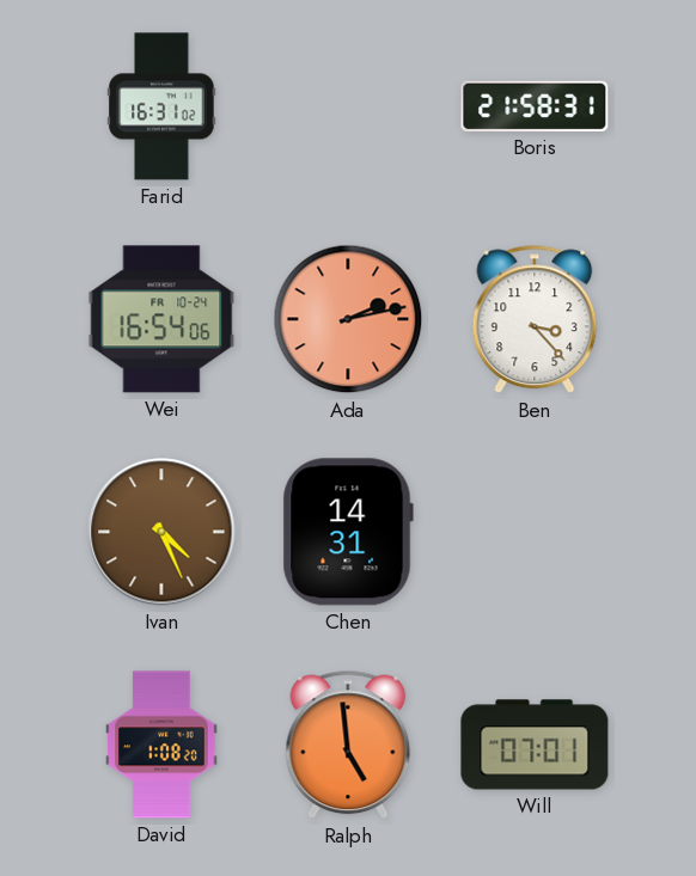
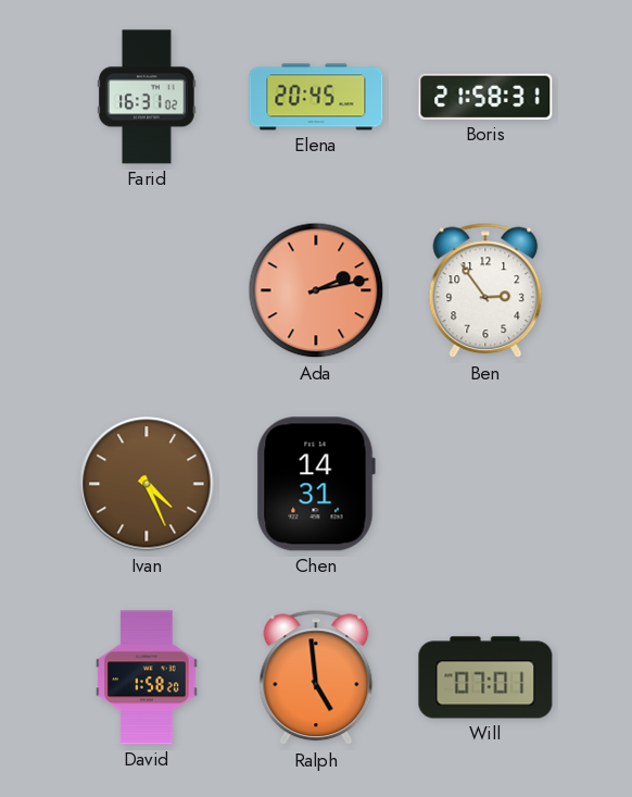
Elena: none -> 20:45
Wei: 16:54 -> none
Ben: 3:23 -> 2:54
David: 1:08 -> 1:58
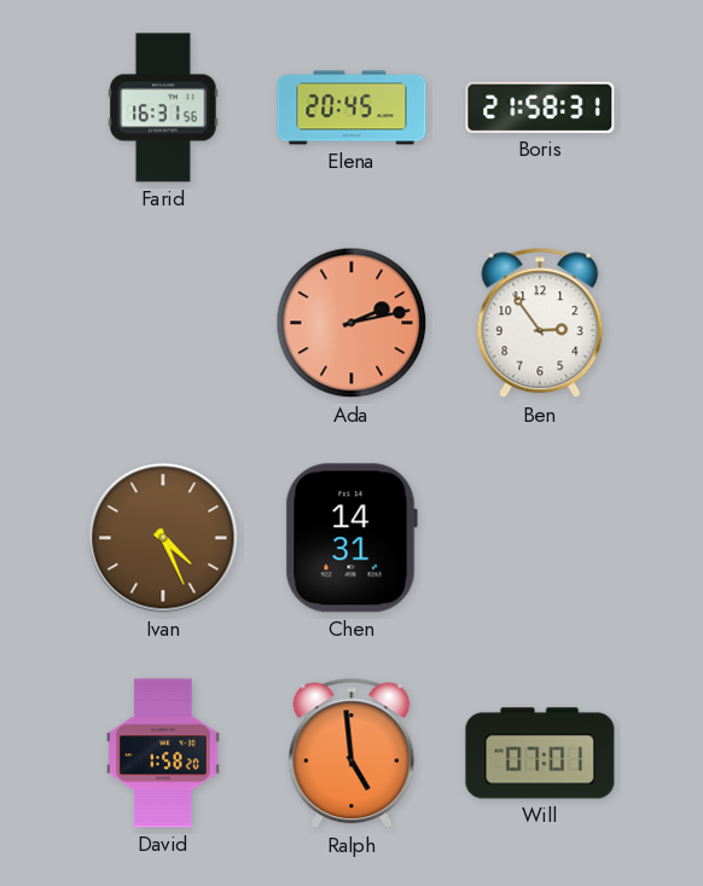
Farid: 16:31:02 -> 16:31:56
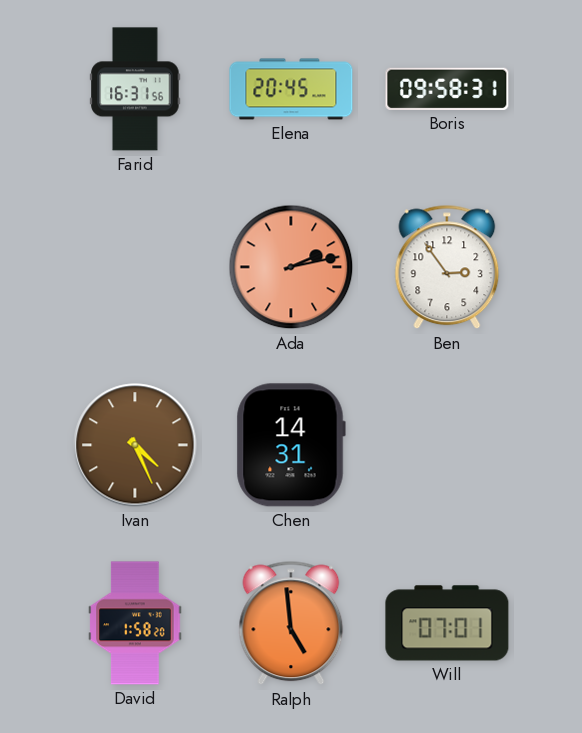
Boris: 21:58 -> 09:58
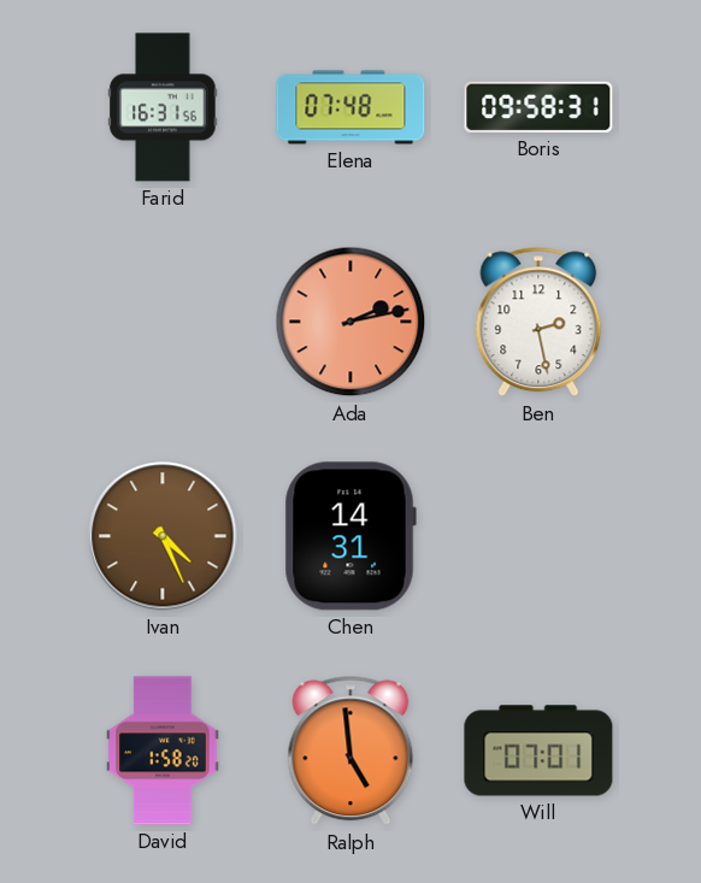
Elena: 20:45 -> 07:48
Ben: 2:54 -> 2:28
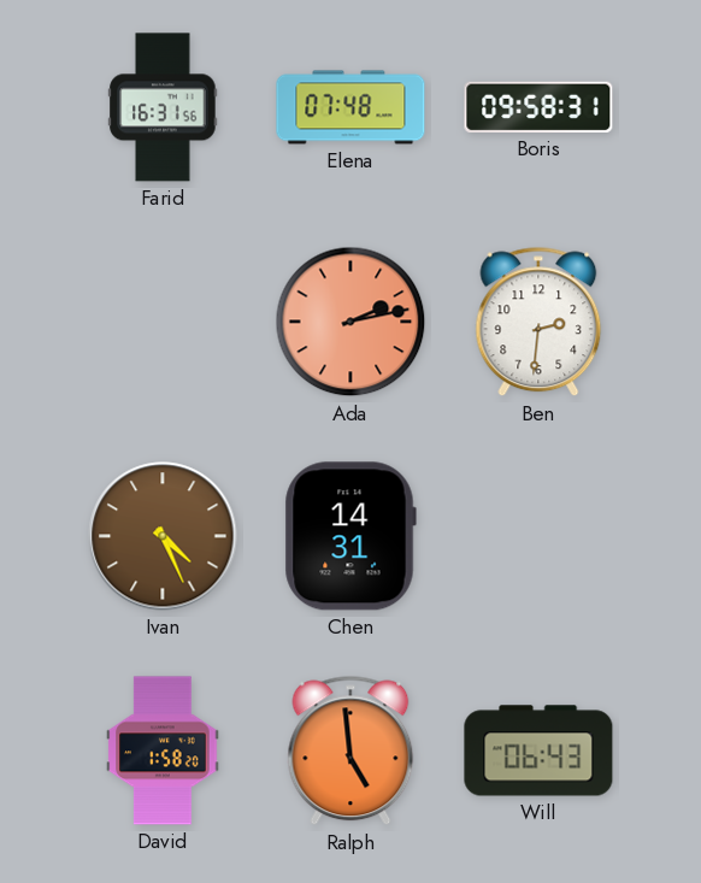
Ben: 2:28 -> 2:31
Will: 07:01 -> 06:43
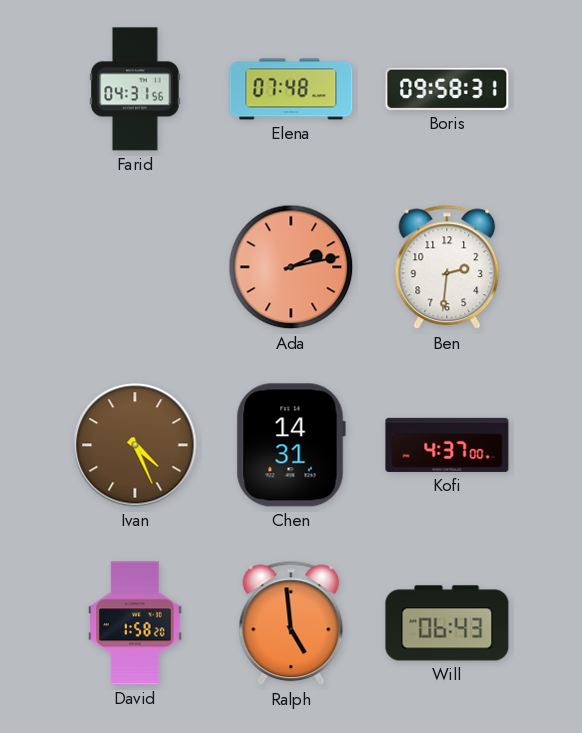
Farid: 16:31 -> 04:31
Kofi: none -> 4:37
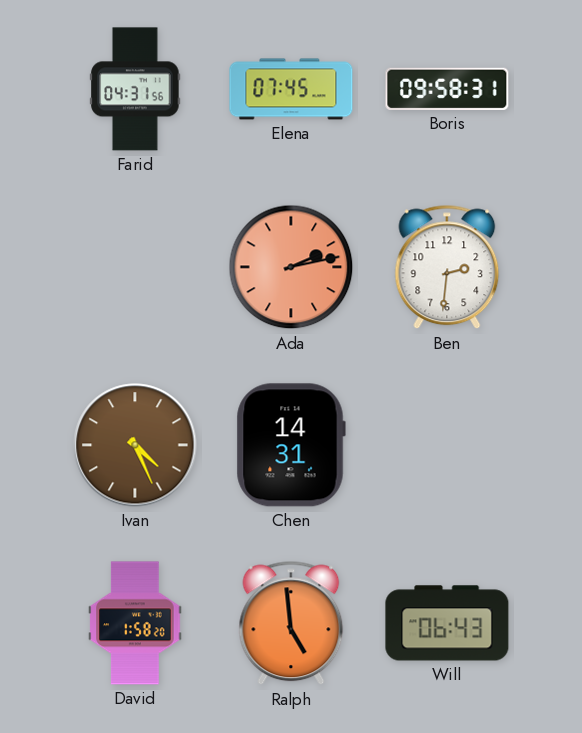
Elena: 07:48 -> 07:45
Kofi: 4:37 -> none
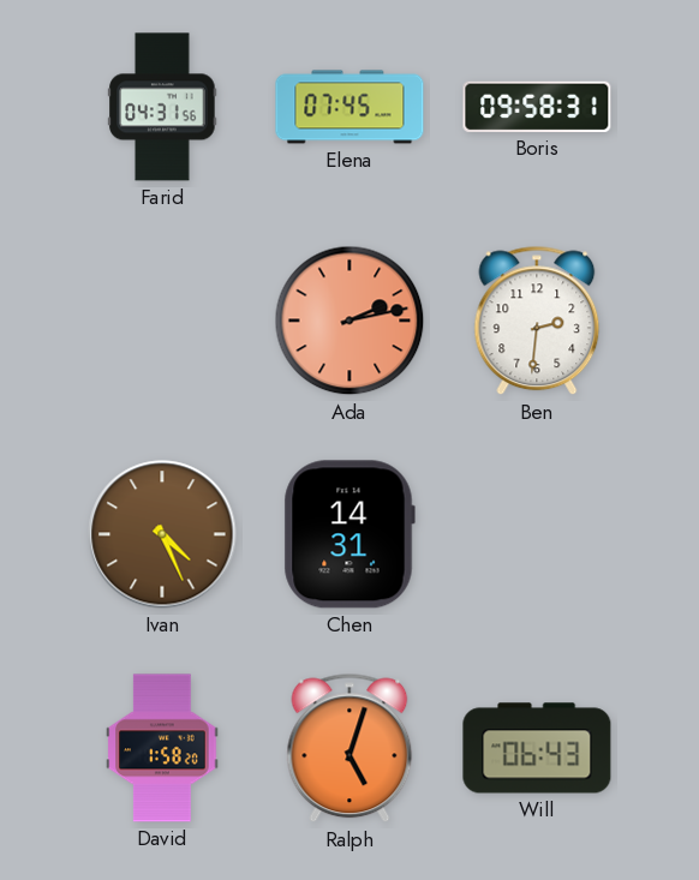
Ralph: 4:59 -> 5:03
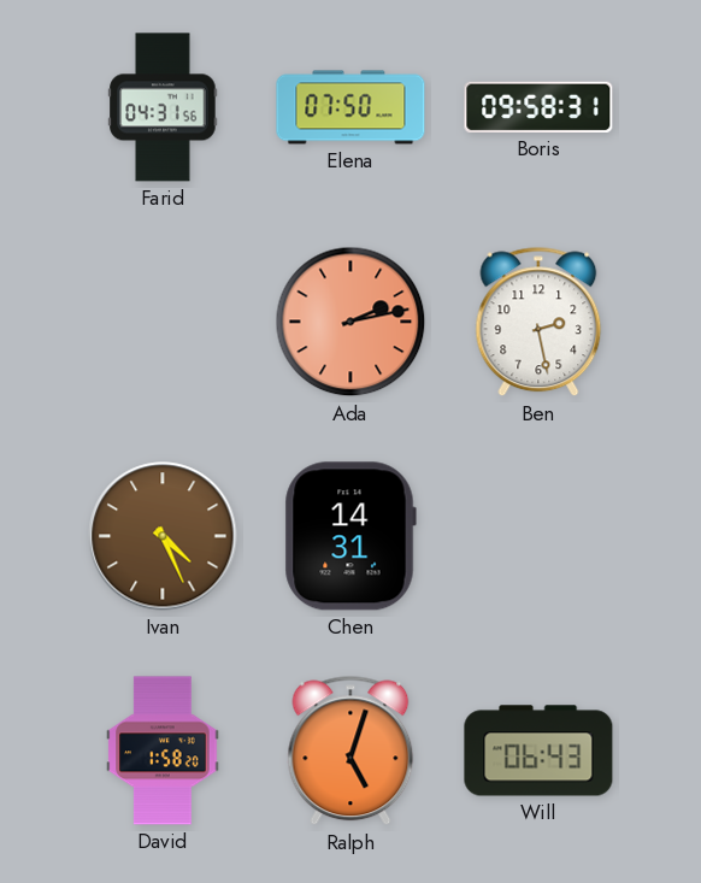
Elena: 07:45 -> 07:50
Ben: 2:31 -> 2:28
